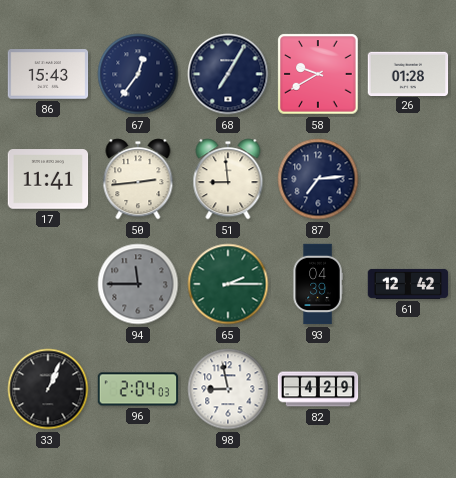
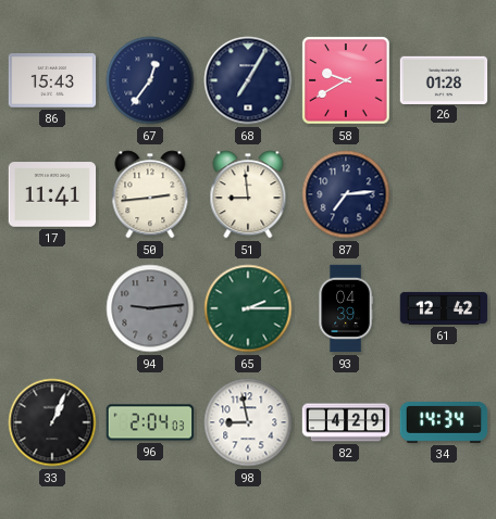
94: 11:45 -> 9:14
34: none -> 14:34
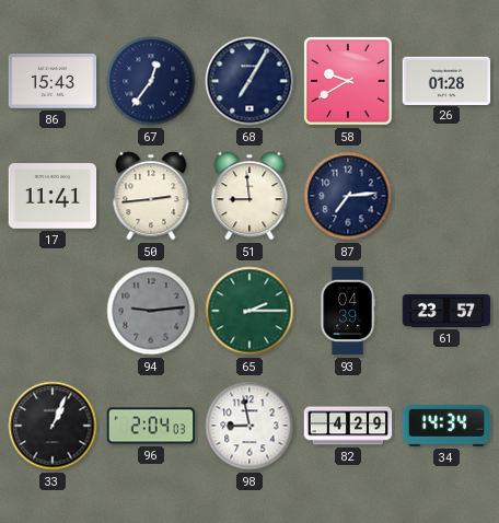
61: 12:42 -> 23:57
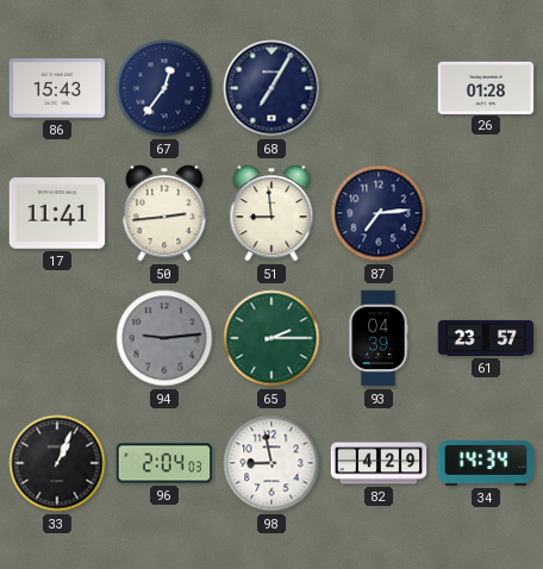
58: 9:40 -> none
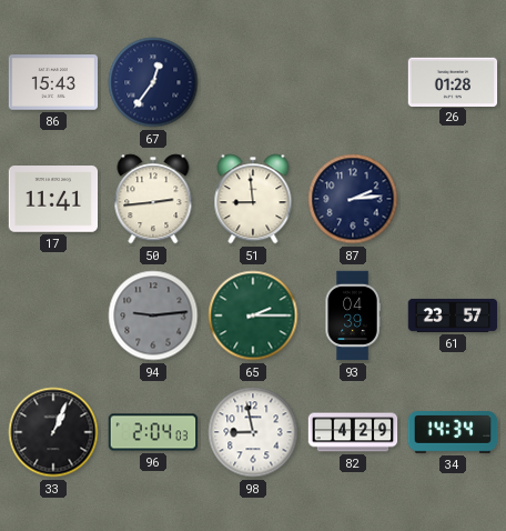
68: 7:05 -> none
87: 7:14 -> 2:14
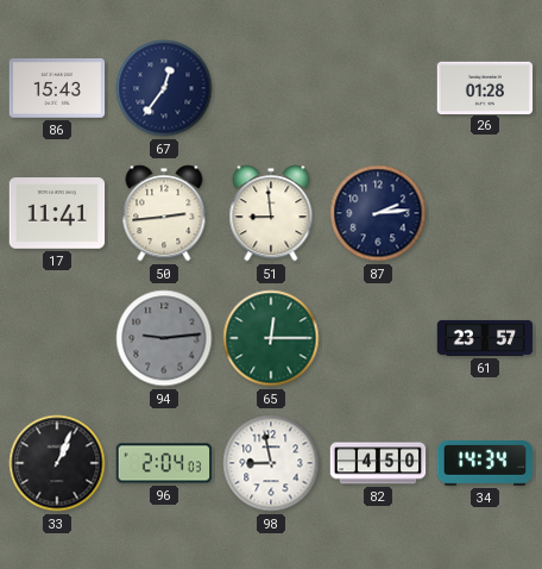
65: 2:15 -> 12:15
93: 04:39 -> none
82: 4:29 -> 4:50
